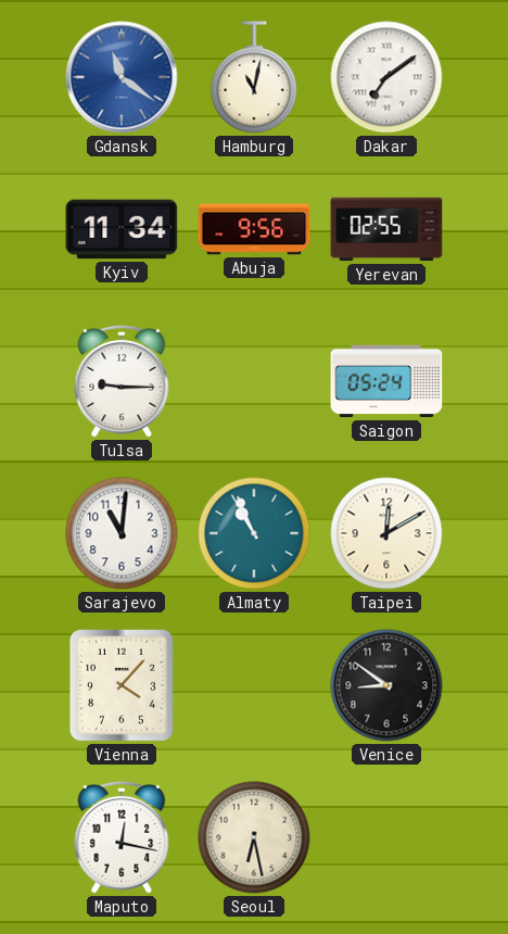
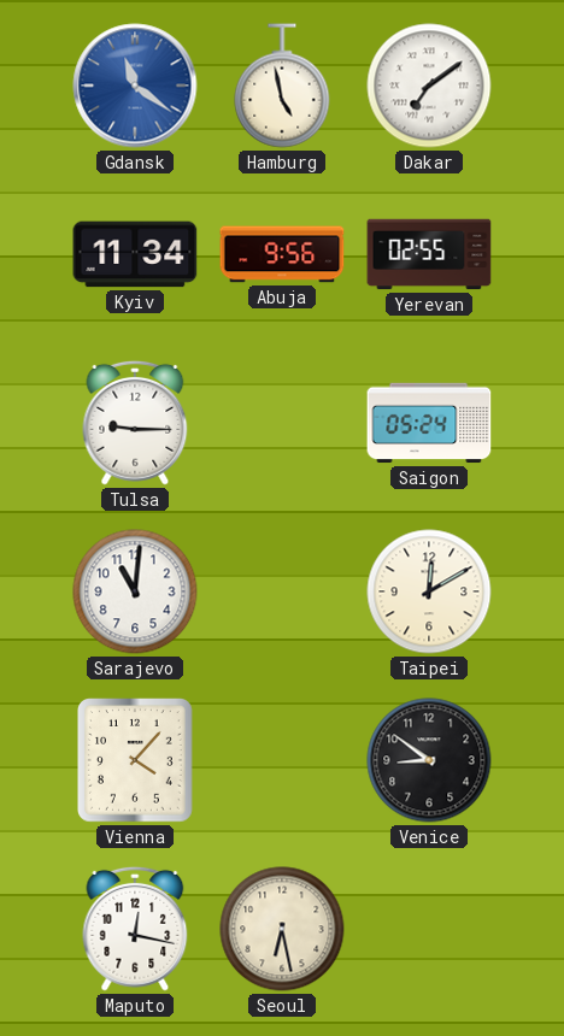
Hamburg: 11:02 -> 4:58
Almaty: 10:56 -> none
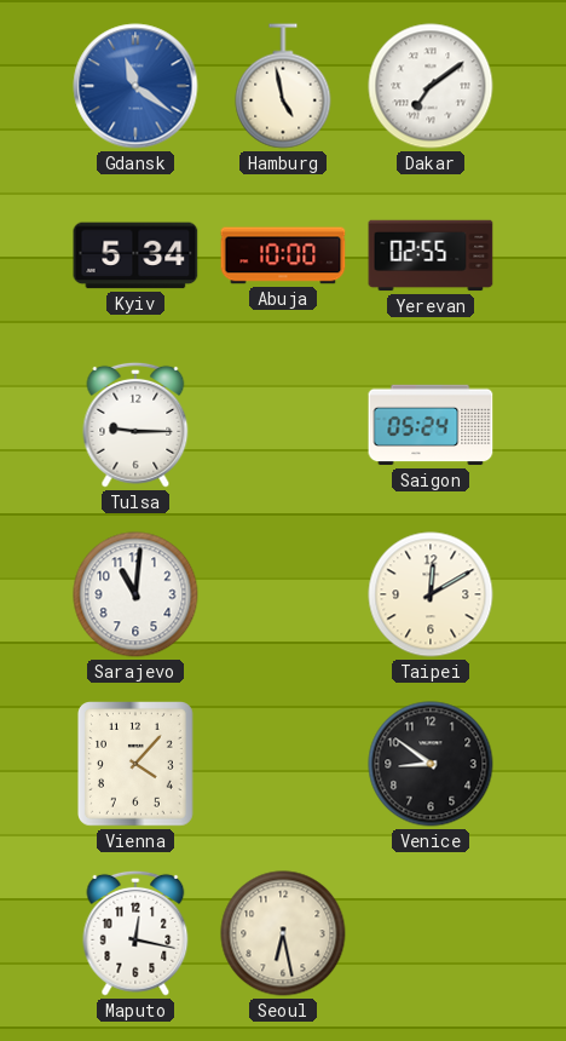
Kyiv: 11:34 -> 5:34
Abuja: 9:56 -> 10:00
